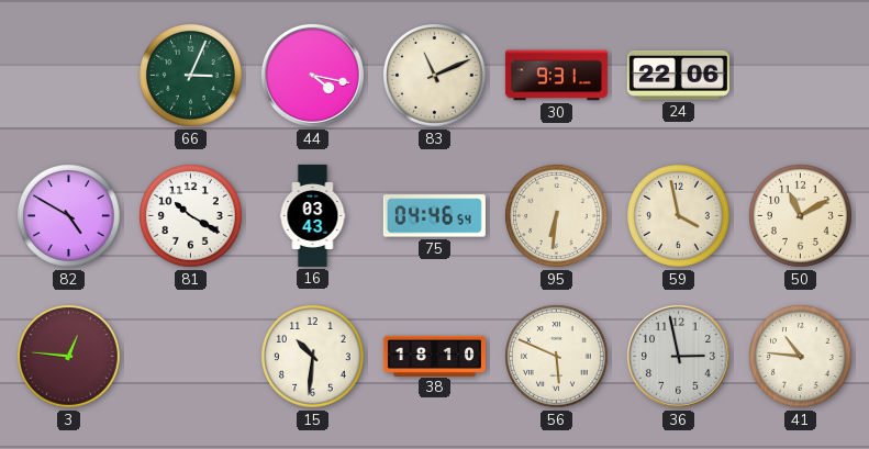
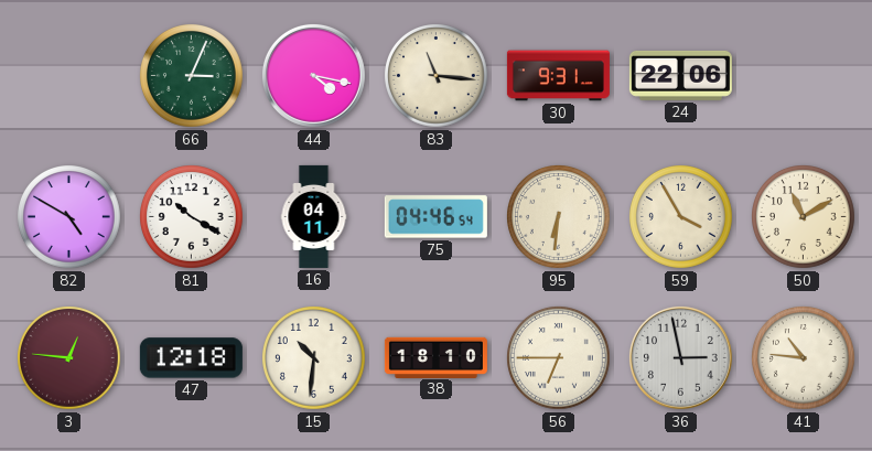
83: 11:11 -> 11:16
16: 03:43 -> 04:11
59: 3:58 -> 3:55
47: none -> 12:18
56: 5:49 -> 6:45
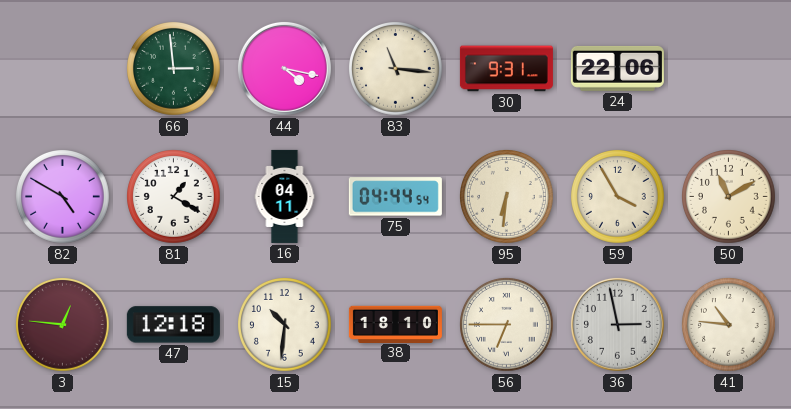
66: 3:04 -> 2:59
81: 10:20 -> 1:20
75: 04:46 -> 04:44
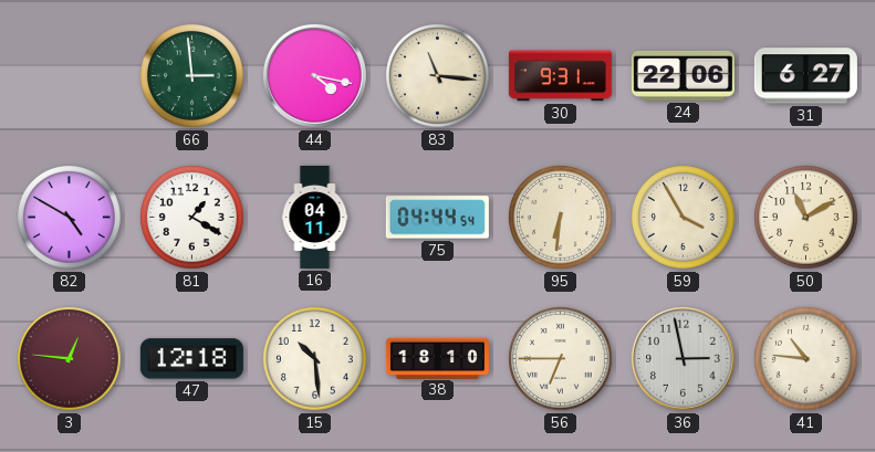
31: none -> 6:27
15: 10:31 -> 10:29
